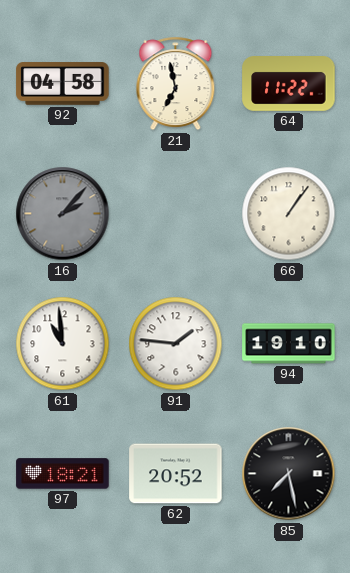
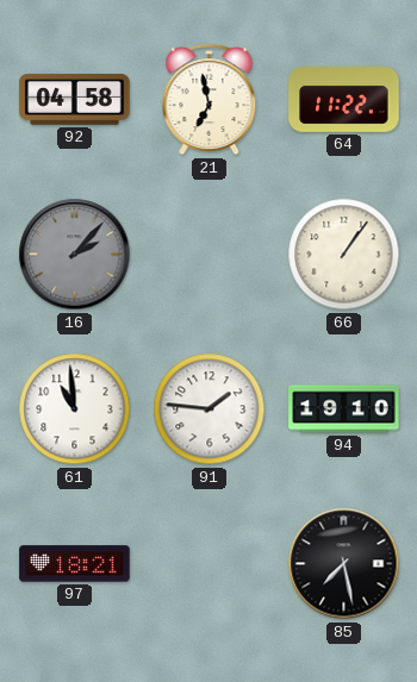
62: 20:52 -> none
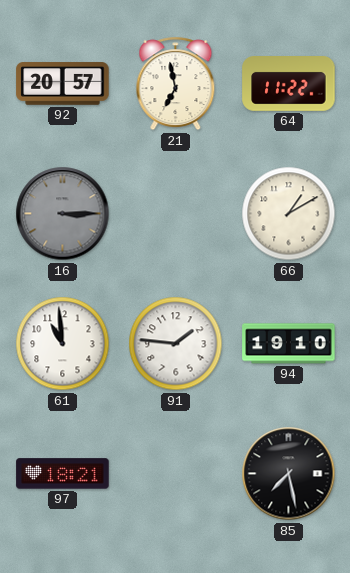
92: 04:58 -> 20:57
16: 2:07 -> 3:15
66: 1:06 -> 1:10
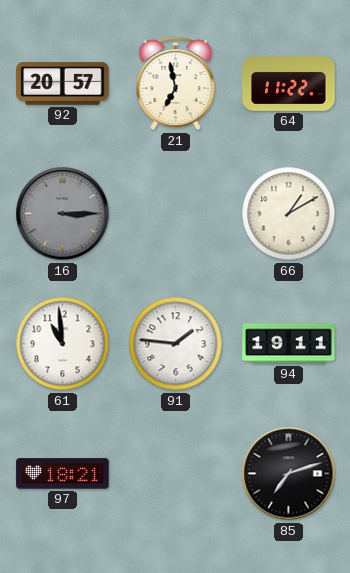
94: 19:10 -> 19:11
85: 7:28 -> 7:12
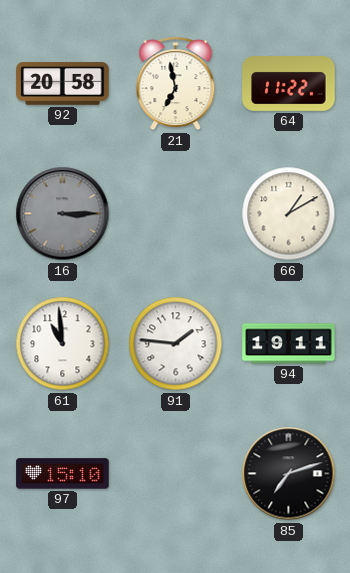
92: 20:57 -> 20:58
97: 18:21 -> 15:10
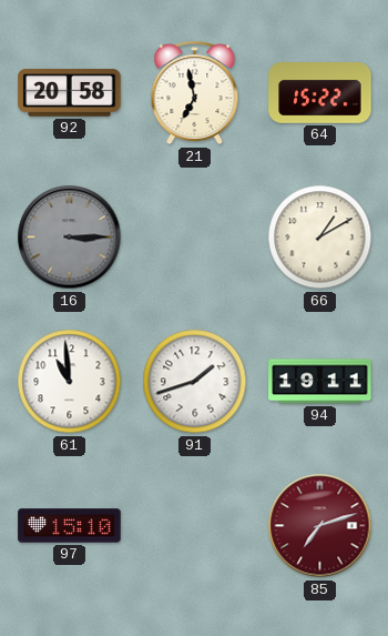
64: 11:22 -> 15:22
91: 1:46 -> 1:42
85 dial: black -> burgundy
